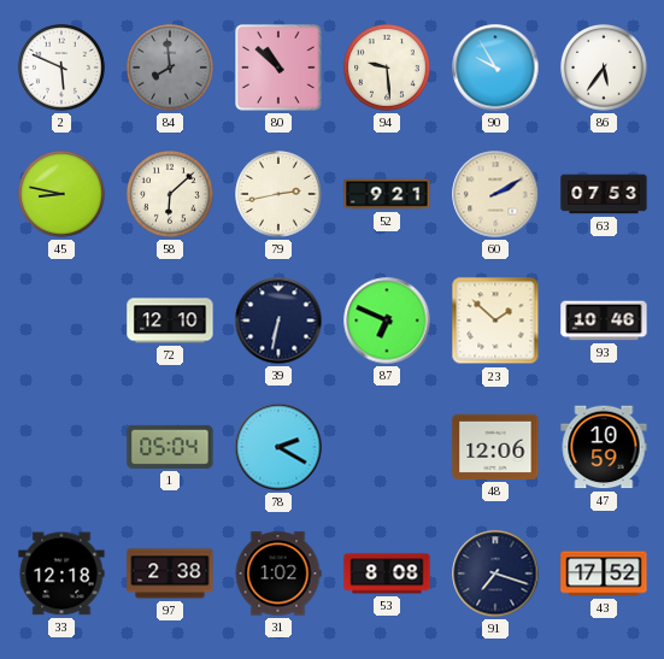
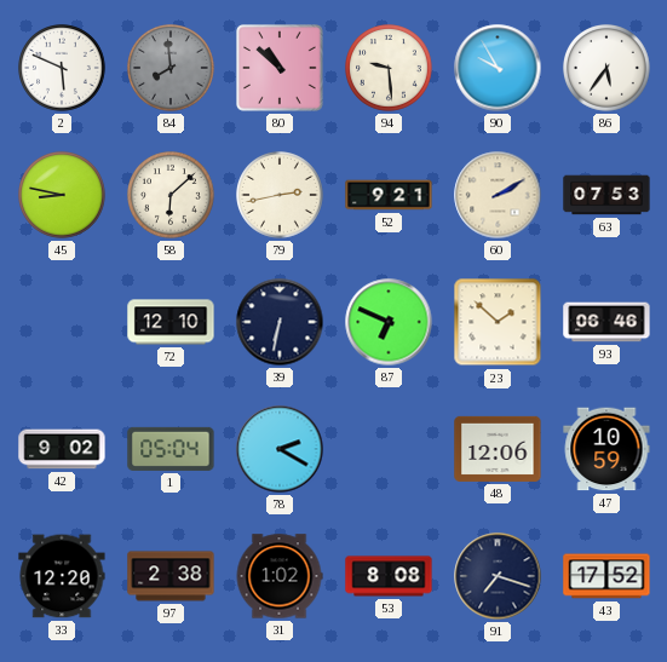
93: 10:46 -> 06:46
42: none -> 9:02
33: 12:18 -> 12:20
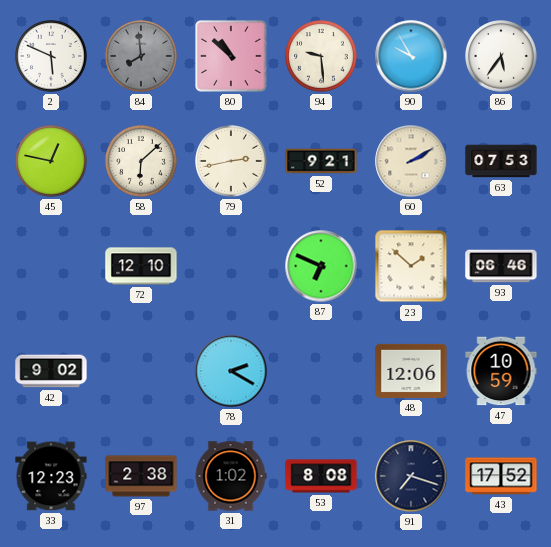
45: 8:47 -> 12:47
39: 6:32 -> none
1: 05:04 -> none
33: 12:20 -> 12:23
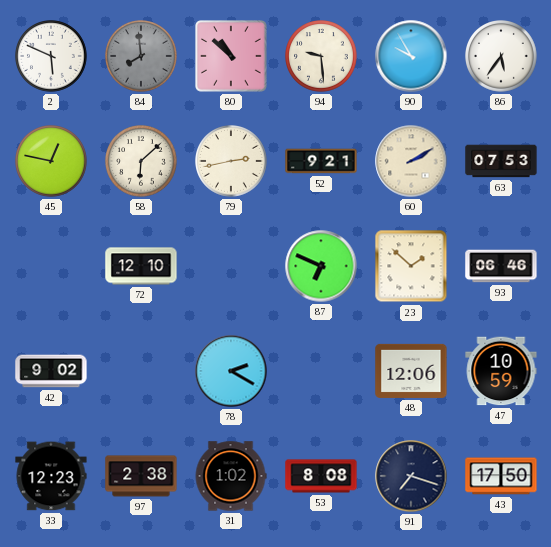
43: 17:52 -> 17:50
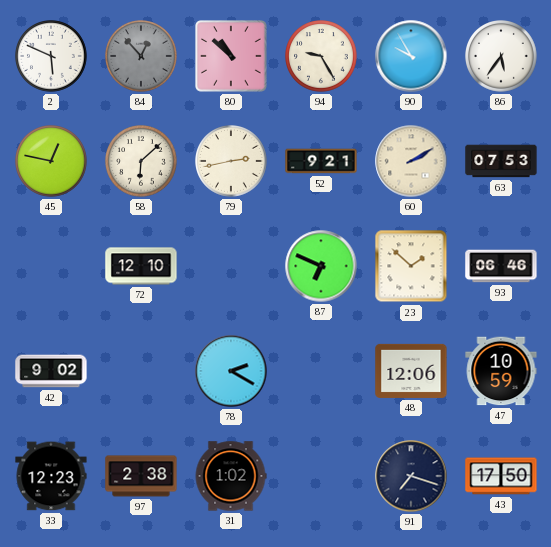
84: 7:59 -> 12:53
94: 9:29 -> 9:25
53: 8:08 -> none
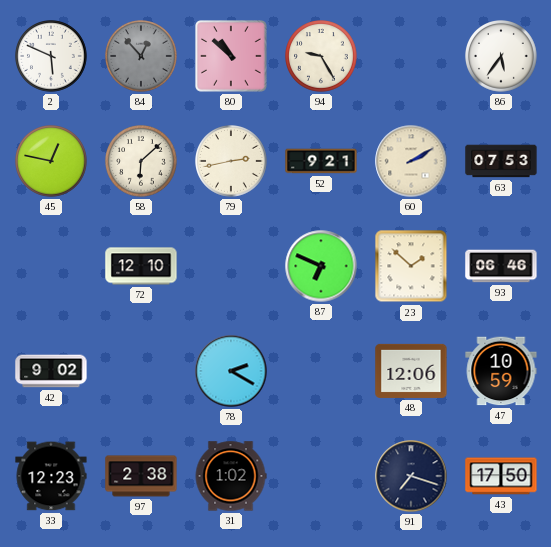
90: 9:55 -> none
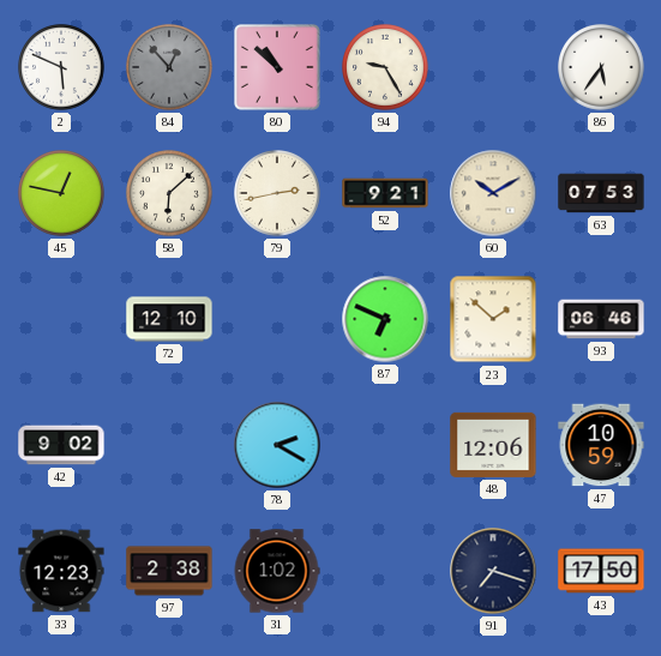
60: 2:10 -> 10:10
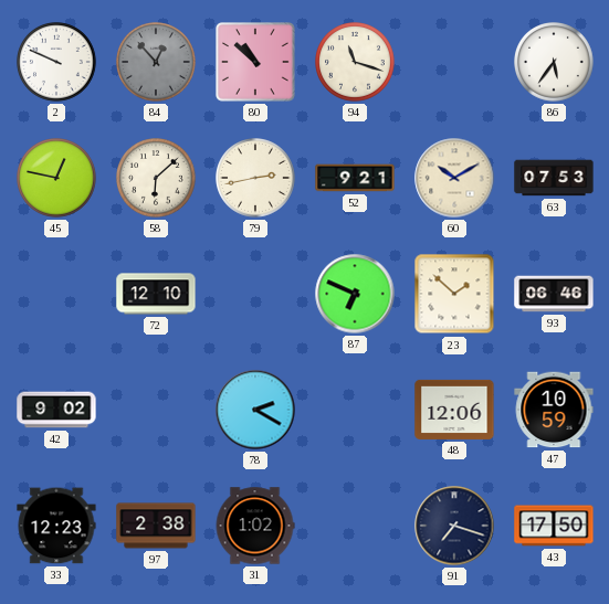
2: 5:49 -> 9:49
94: 9:25 -> 11:18
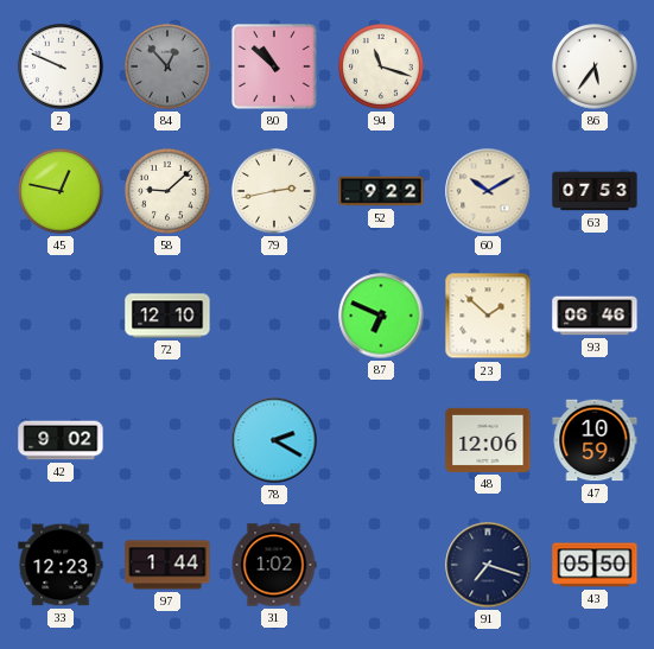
58: 6:08 -> 9:08
52: 9:21 -> 9:22
97: 2:38 -> 1:44
43: 17:50 -> 05:50
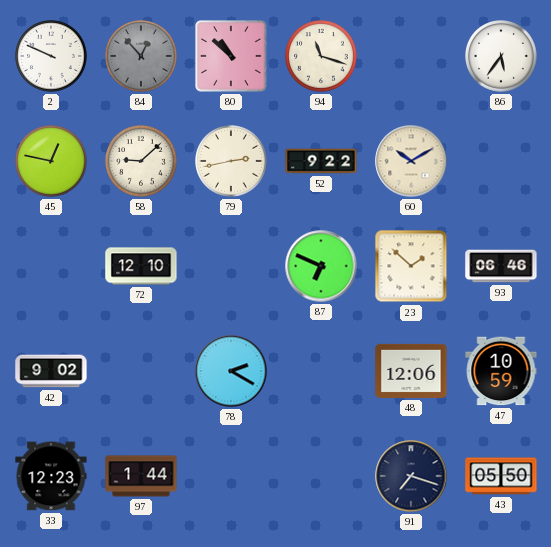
63: 07:53 -> none
31: 1:02 -> none
